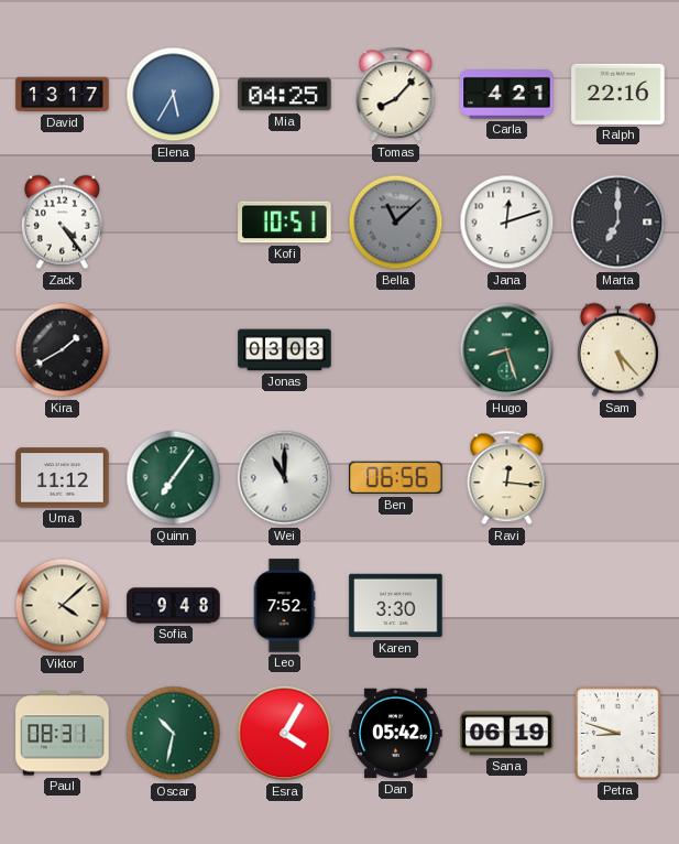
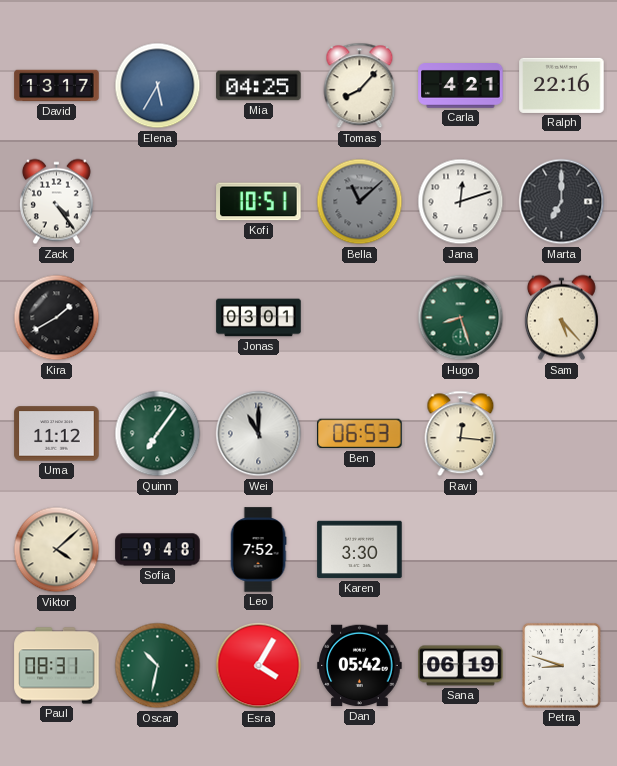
Jonas: 03:03 -> 03:01
Ben: 06:56 -> 06:53
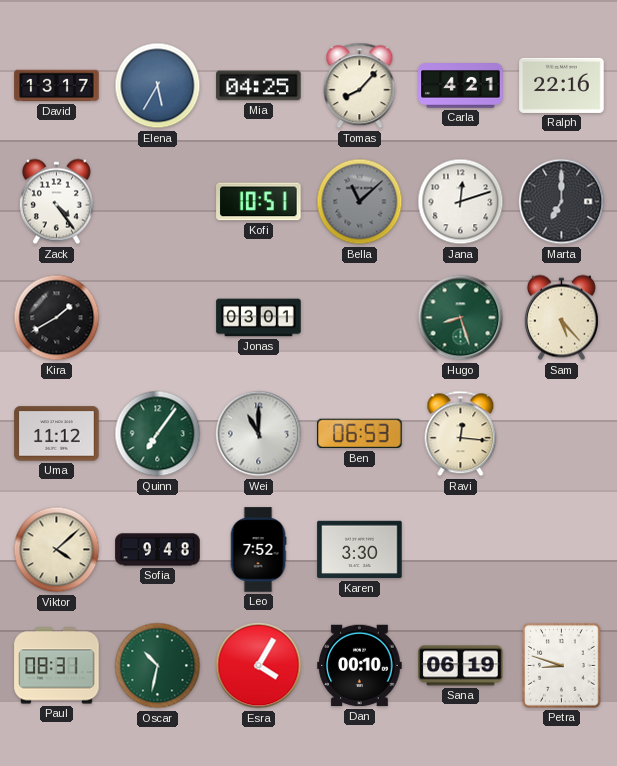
Dan: 05:42 -> 00:10
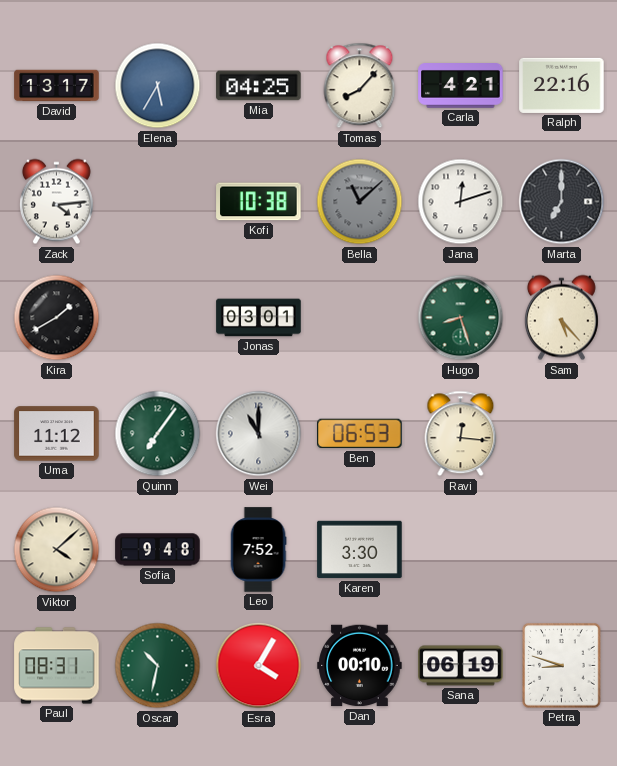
Zack: 4:24 -> 4:14
Kofi: 10:51 -> 10:38
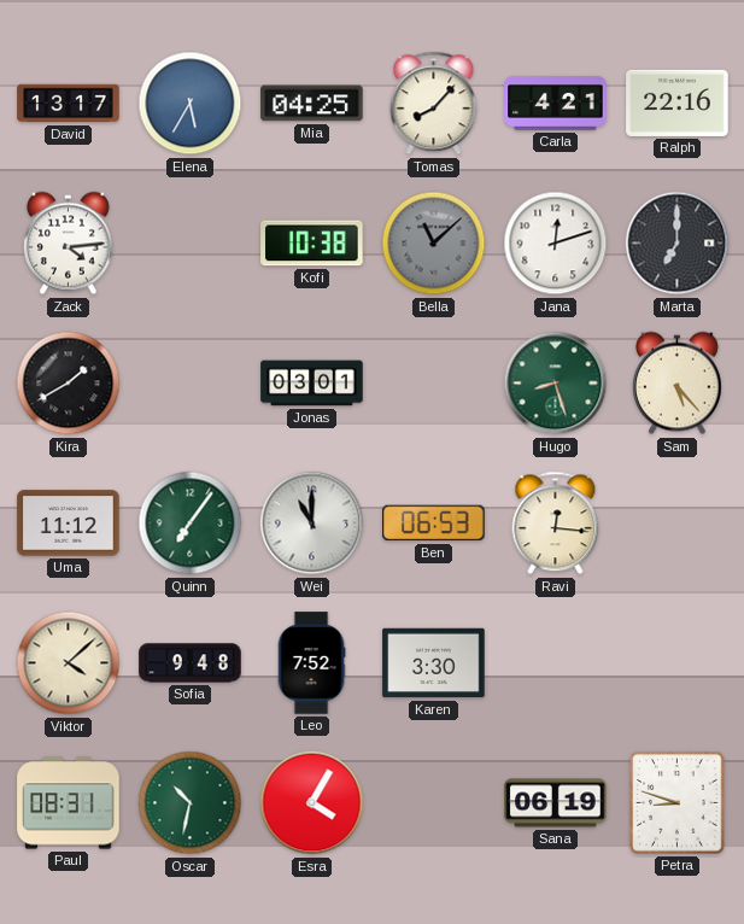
Dan: 00:10 -> none
